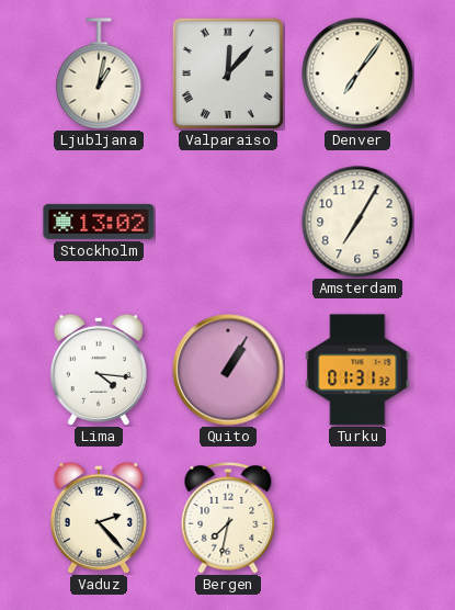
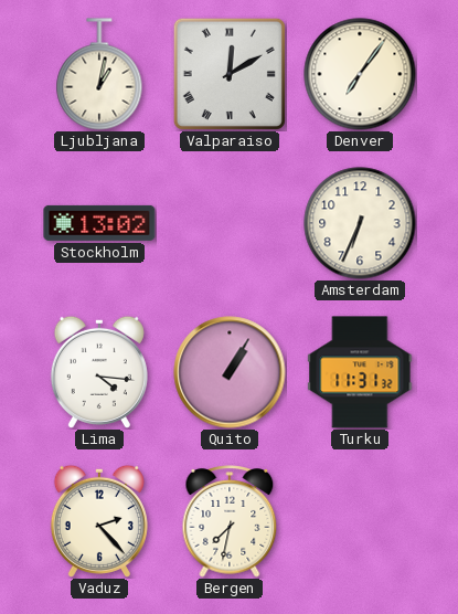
Valparaiso: 12:07 -> 12:10
Amsterdam: 7:05 -> 6:34
Turku: 01:31 -> 11:31
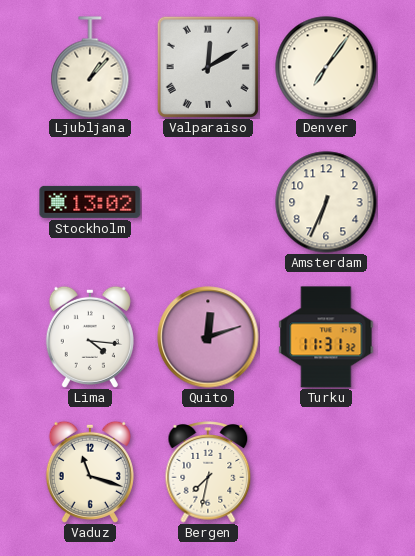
Ljubljana: 1:02 -> 1:07
Quito: 1:05 -> 12:12
Vaduz: 2:23 -> 11:18
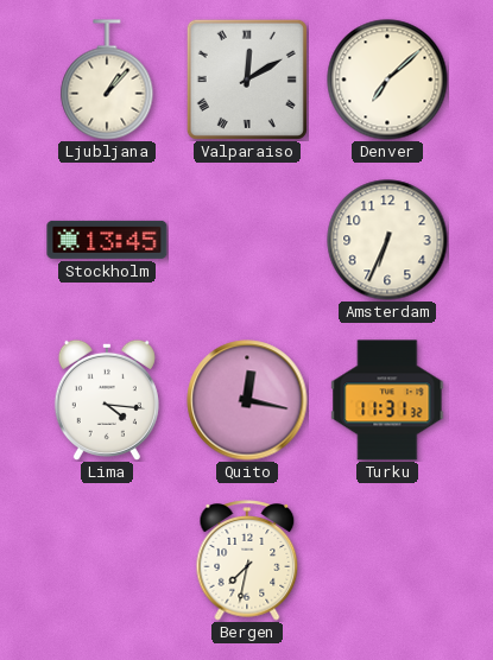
Denver: 7:06 -> 7:08
Stockholm: 13:02 -> 13:45
Quito: 12:12 -> 12:17
Vaduz: 11:18 -> none
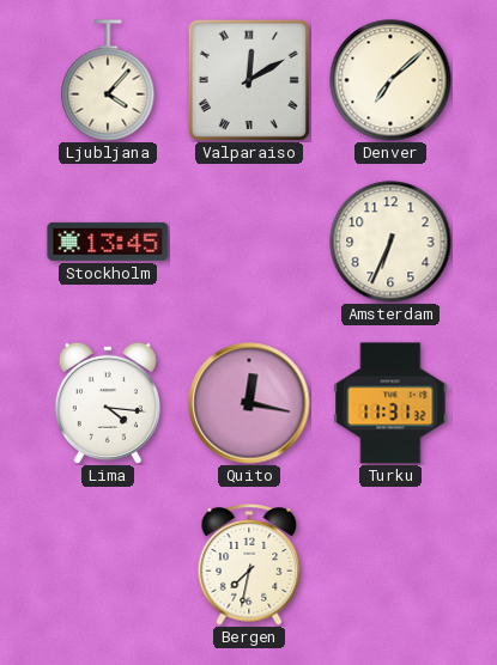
Ljubljana: 1:07 -> 4:07
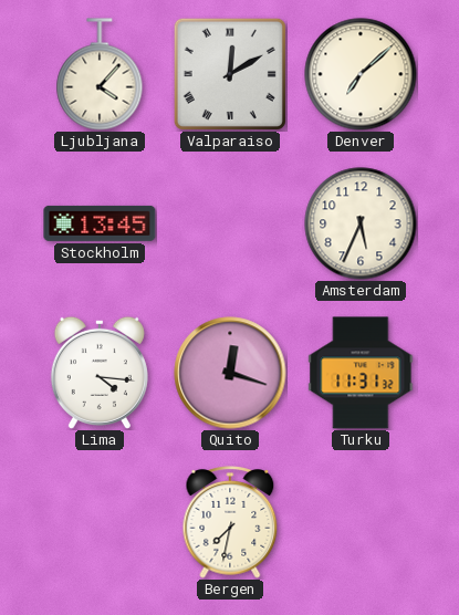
Amsterdam: 6:34 -> 5:34
Quito: 12:17 -> 12:18
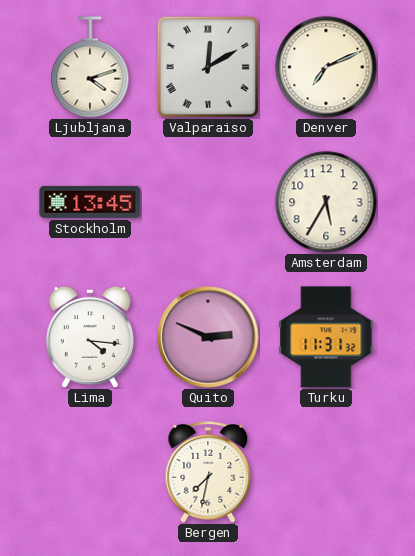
Ljubljana: 4:07 -> 4:12
Denver: 7:08 -> 7:11
Amsterdam: 5:34 -> 5:35
Quito: 12:18 -> 2:49
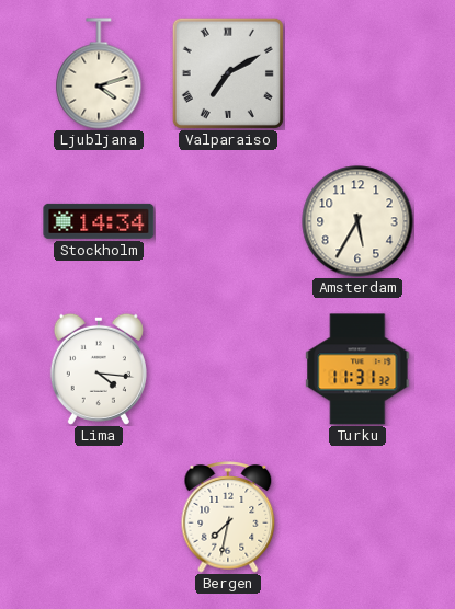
Valparaiso: 12:10 -> 7:10
Denver: 7:11 -> none
Stockholm: 13:45 -> 14:34
Quito: 2:49 -> none
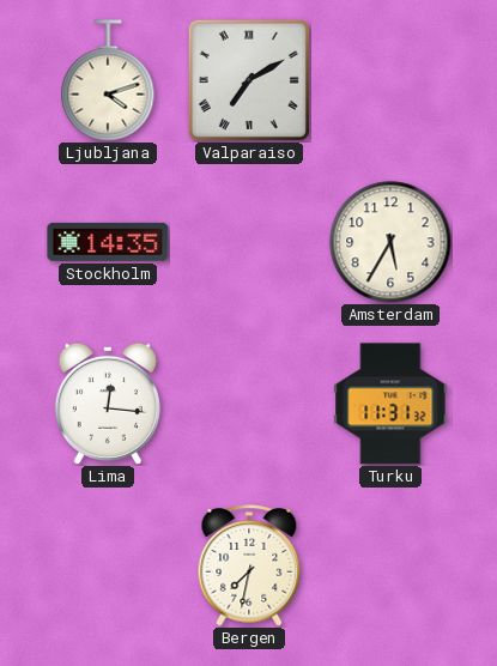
Stockholm: 14:34 -> 14:35
Lima: 4:16 -> 12:16
